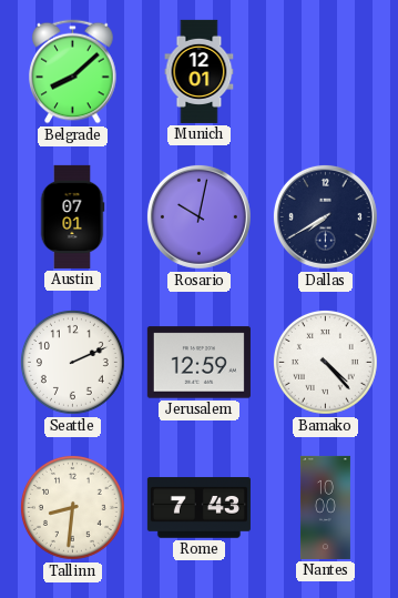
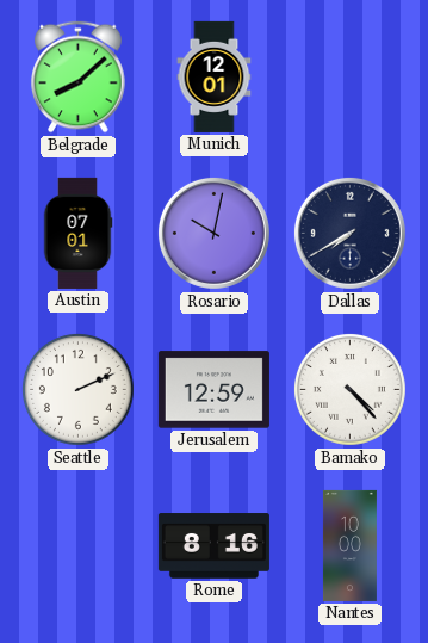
Tallinn: 8:31 -> none
Rome: 7:43 -> 8:16
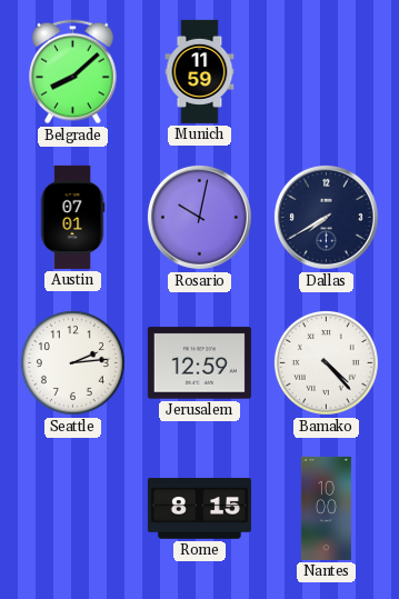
Munich: 12:01 -> 11:59
Seattle: 2:11 -> 2:14
Rome: 8:16 -> 8:15
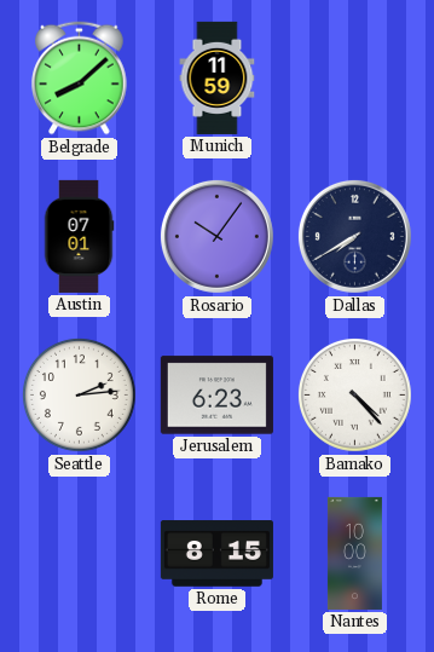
Rosario: 10:02 -> 10:06
Jerusalem: 12:59 -> 6:23
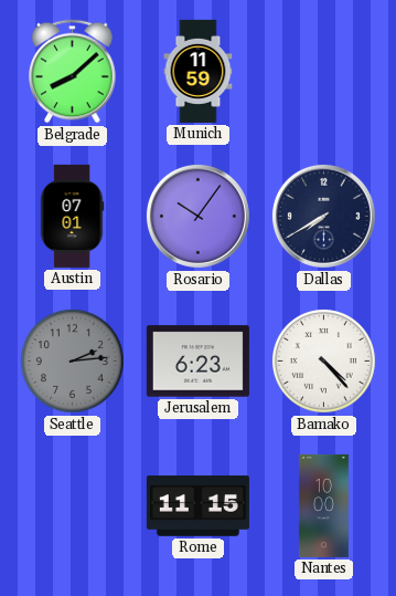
Seattle dial: white -> grey
Rome: 8:15 -> 11:15
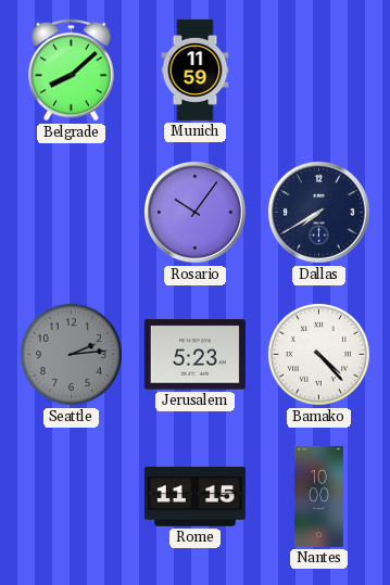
Austin: 07:01 -> none
Jerusalem: 6:23 -> 5:23
